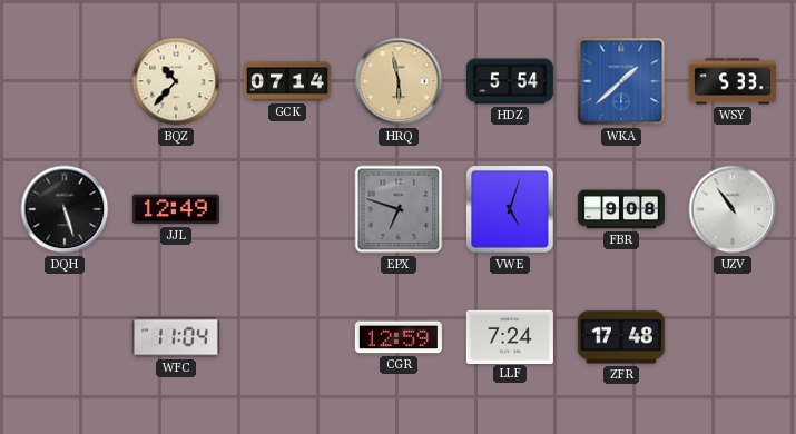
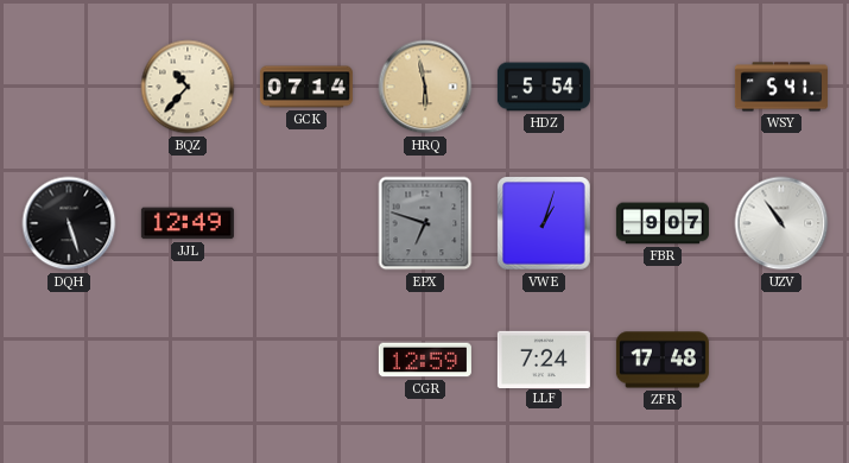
WKA: 1:38 -> none
WSY: 5:33 -> 5:41
VWE: 5:03 -> 1:03
FBR: 9:08 -> 9:07
WFC: 11:04 -> none
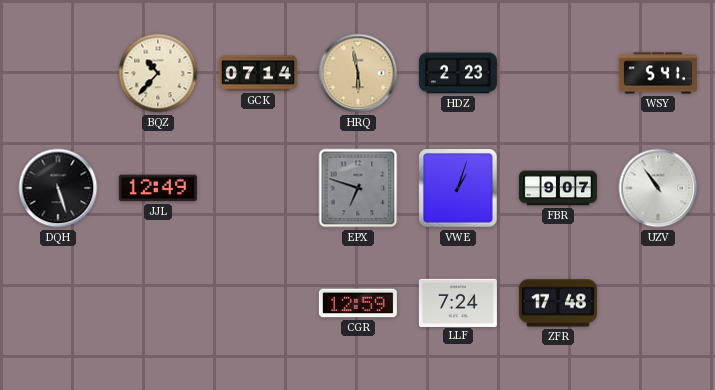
HDZ: 5:54 -> 2:23
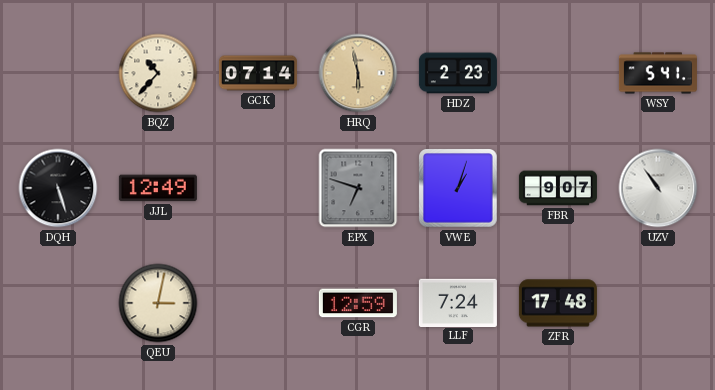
QEU: none -> 3:02
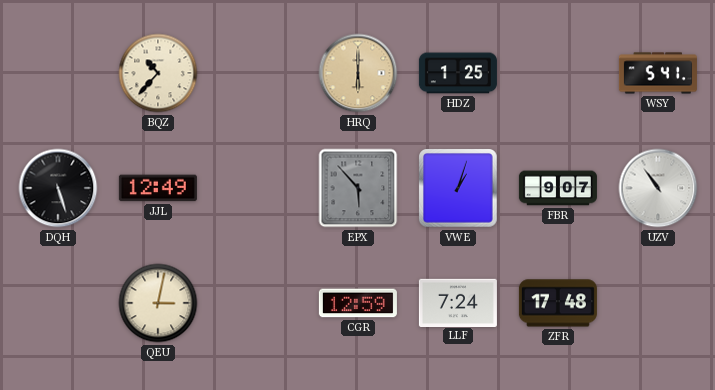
GCK: 07:14 -> none
HRQ: 5:58 -> 6:00
HDZ: 2:23 -> 1:25
EPX: 6:48 -> 5:53
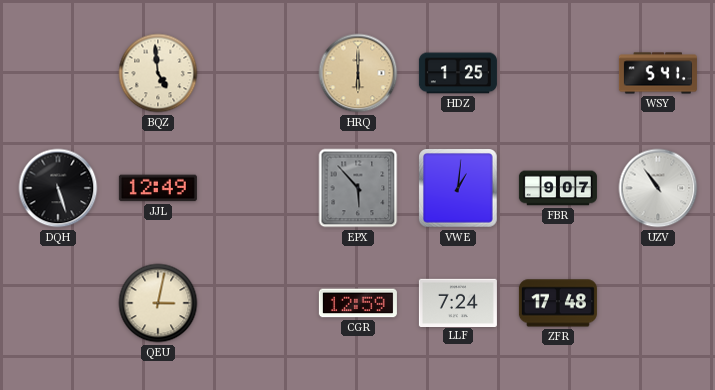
BQZ: 10:37 -> 4:59
VWE: 1:03 -> 1:01
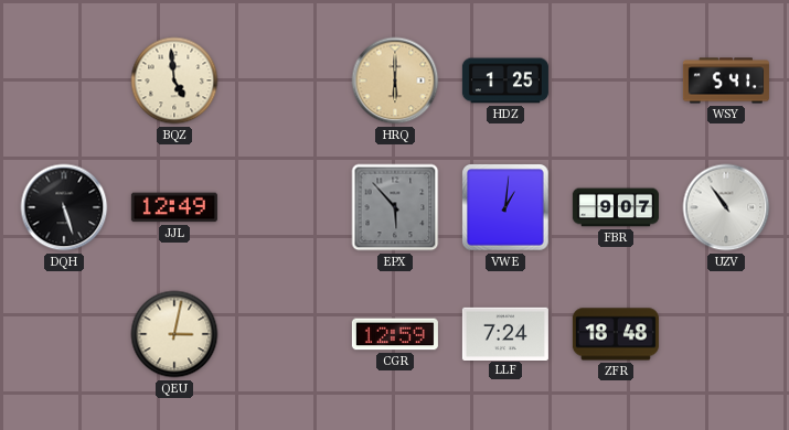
ZFR: 17:48 -> 18:48
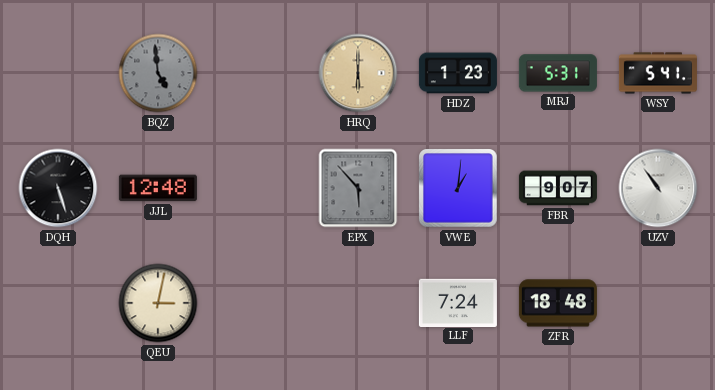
BQZ dial: cream -> grey
HDZ: 1:25 -> 1:23
MRJ: none -> 5:31
JJL: 12:49 -> 12:48
CGR: 12:59 -> none
